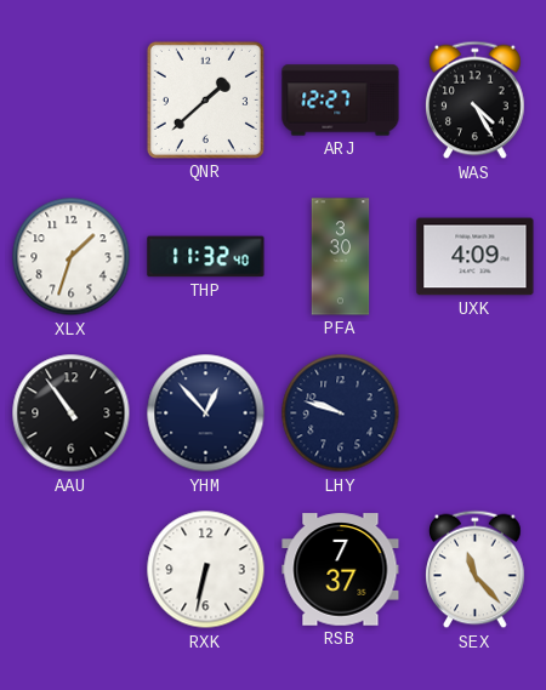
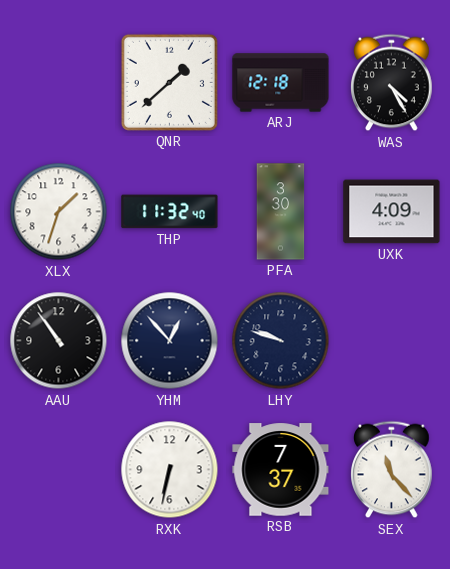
ARJ: 12:27 -> 12:18
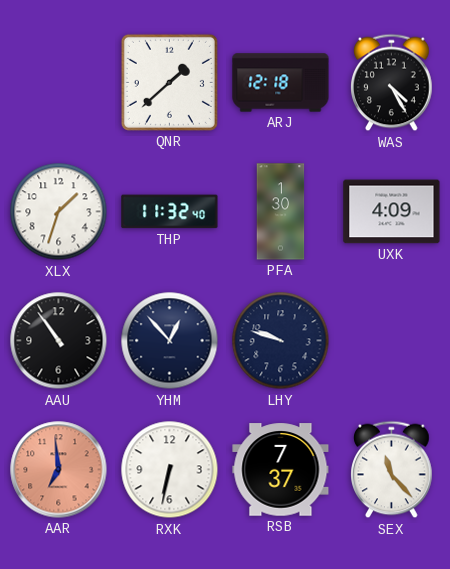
PFA: 3:30 -> 1:30
AAR: none -> 6:59
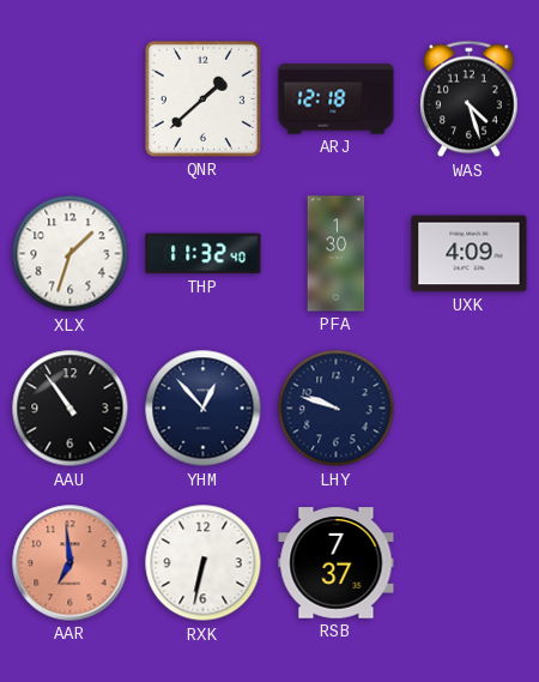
WAS: 4:25 -> 4:27
SEX: 11:23 -> none
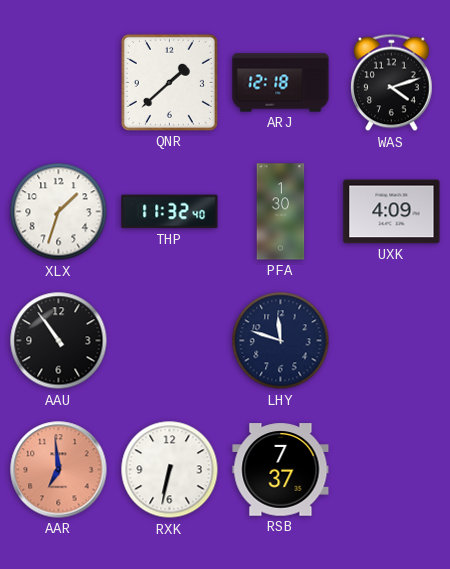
WAS: 4:27 -> 4:12
YHM: 12:53 -> none
LHY: 9:48 -> 11:48
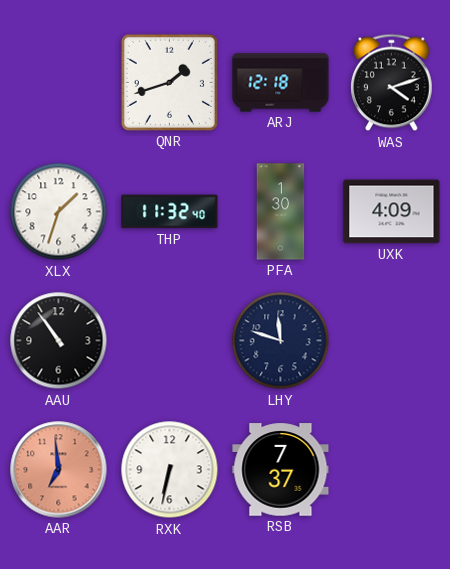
QNR: 1:38 -> 1:42
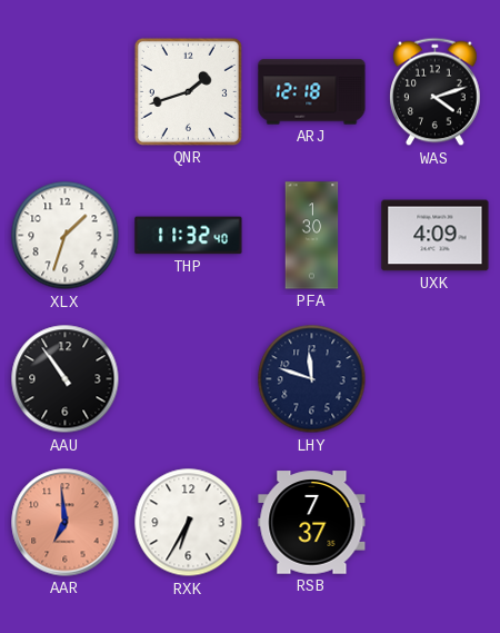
RXK: 6:32 -> 6:35
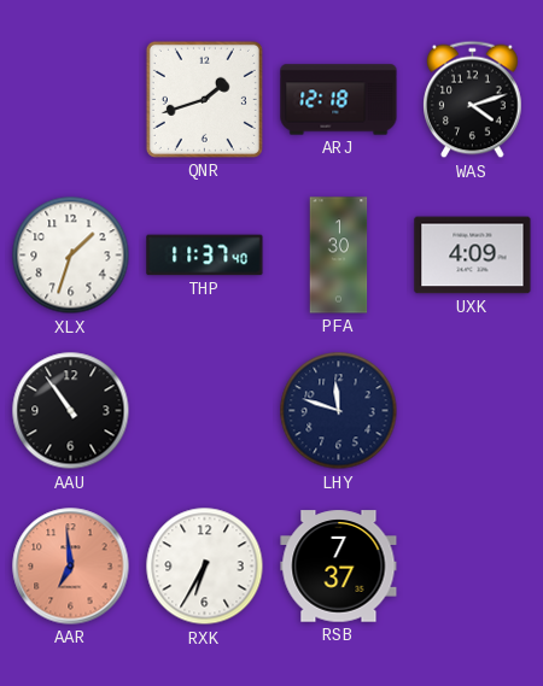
THP: 11:32 -> 11:37
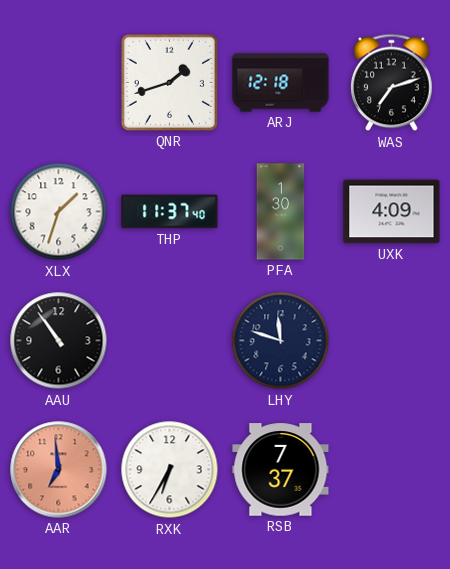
WAS: 4:12 -> 7:12
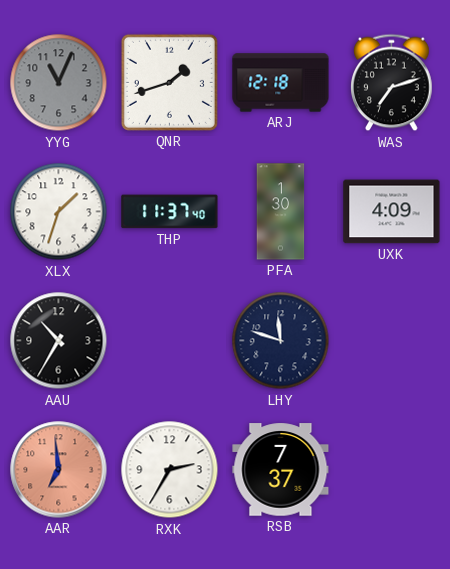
YYG: none -> 11:04
AAU: 10:54 -> 10:35
RXK: 6:35 -> 2:35
